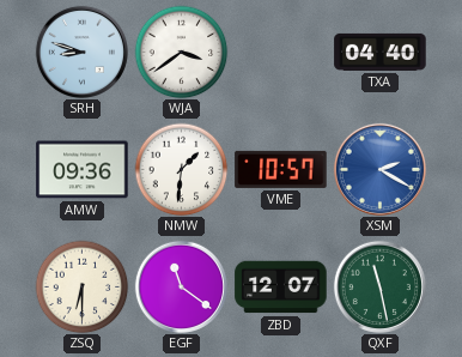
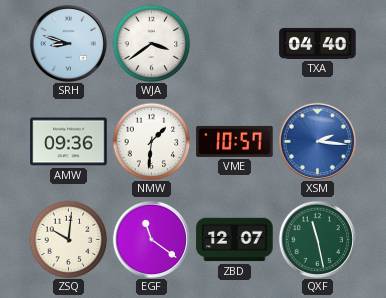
XSM: 2:20 -> 2:16
ZSQ: 6:30 -> 10:01
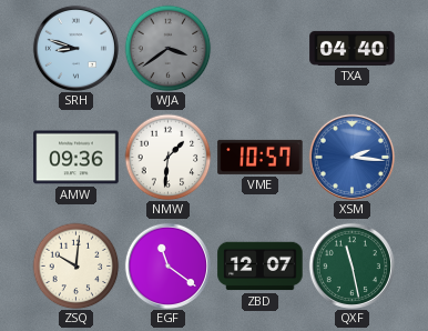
WJA dial: white -> grey
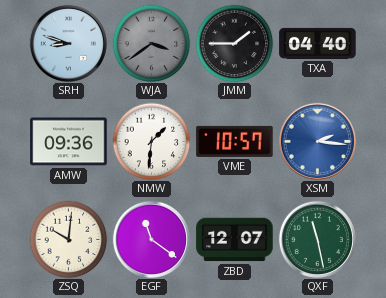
JMM: none -> 1:45
